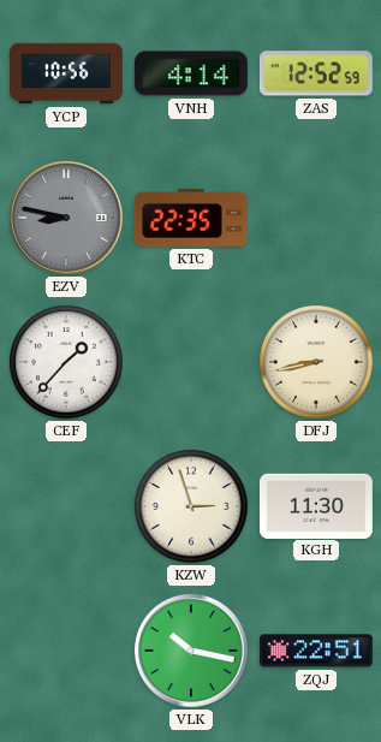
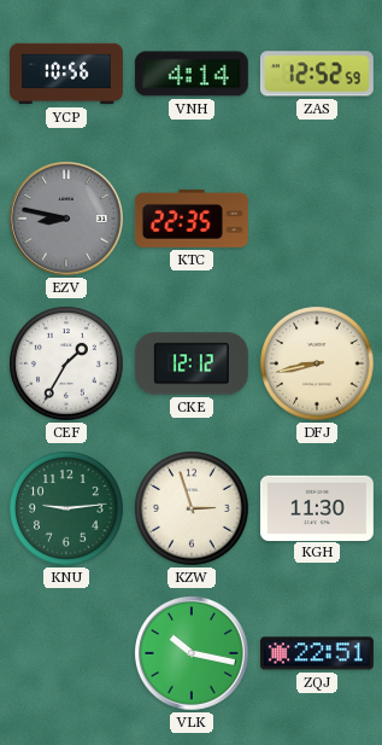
CEF: 1:37 -> 1:35
CKE: none -> 12:12
KNU: none -> 9:14
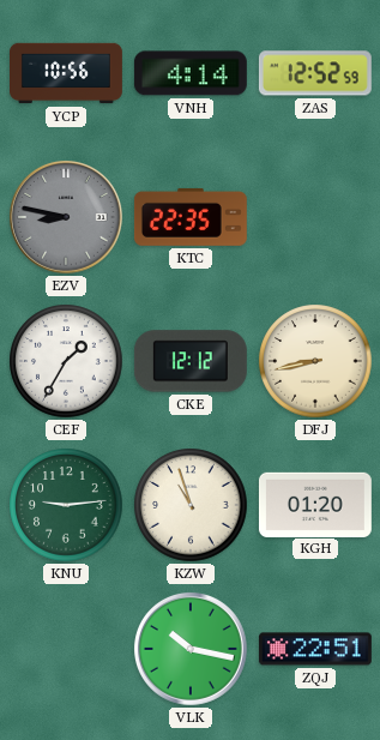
KZW: 2:57 -> 10:57
KGH: 11:30 -> 01:20
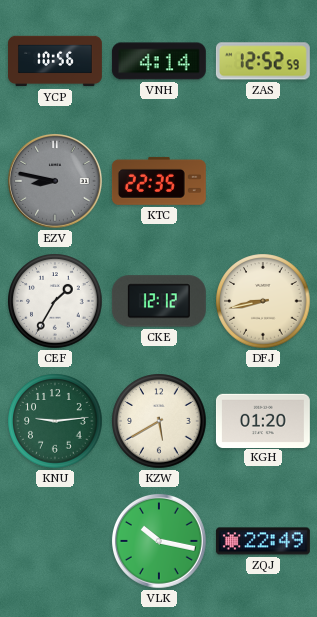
KZW: 10:57 -> 5:40
ZQJ: 22:51 -> 22:49
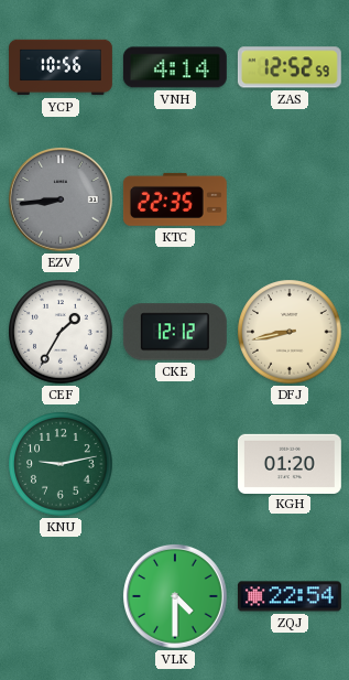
EZV: 8:47 -> 8:44
KNU: 9:14 -> 9:13
KZW: 5:40 -> none
VLK: 10:17 -> 4:30
ZQJ: 22:49 -> 22:54
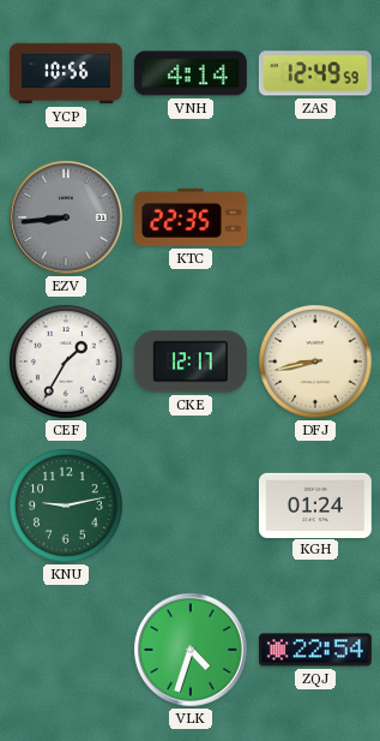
ZAS: 12:52 -> 12:49
CKE: 12:12 -> 12:17
KGH: 01:20 -> 01:24
VLK: 4:30 -> 4:33
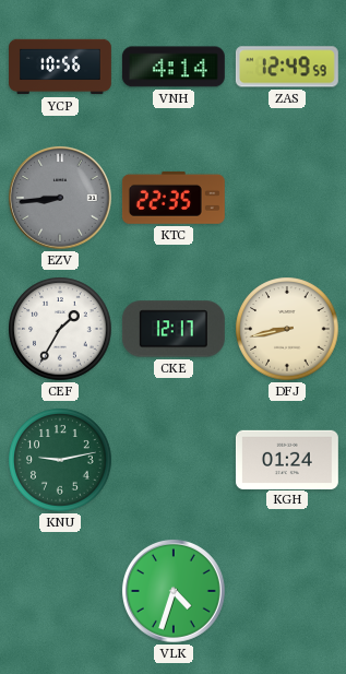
ZQJ: 22:54 -> none
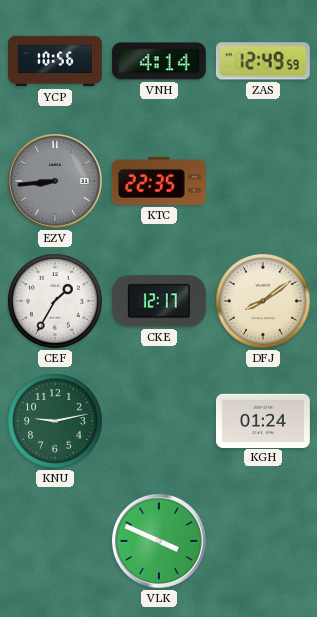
DFJ: 8:43 -> 8:09
VLK: 4:33 -> 3:49
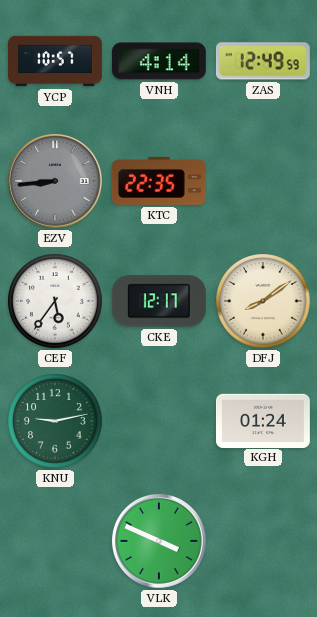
YCP: 10:56 -> 10:57
CEF: 1:35 -> 5:36
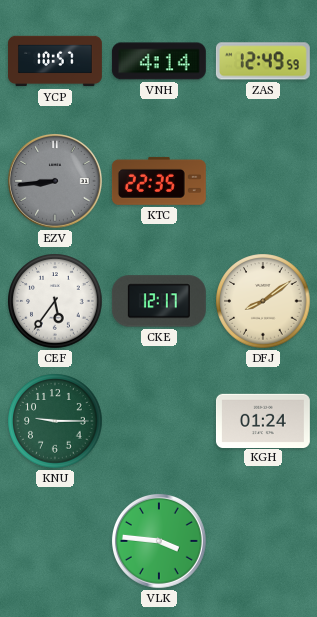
KNU: 9:13 -> 9:15
VLK: 3:49 -> 3:46
